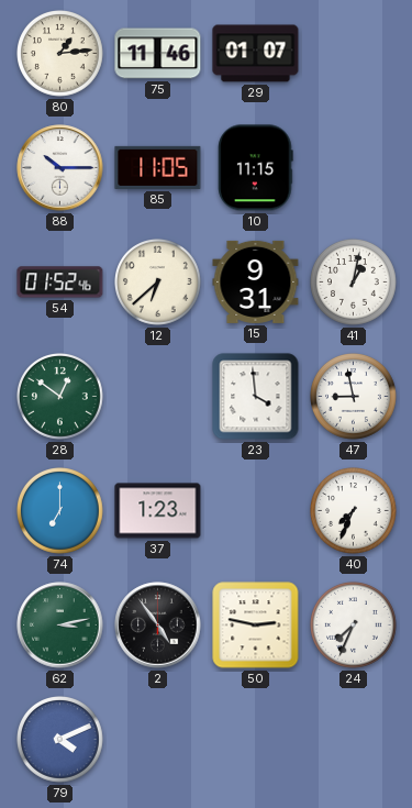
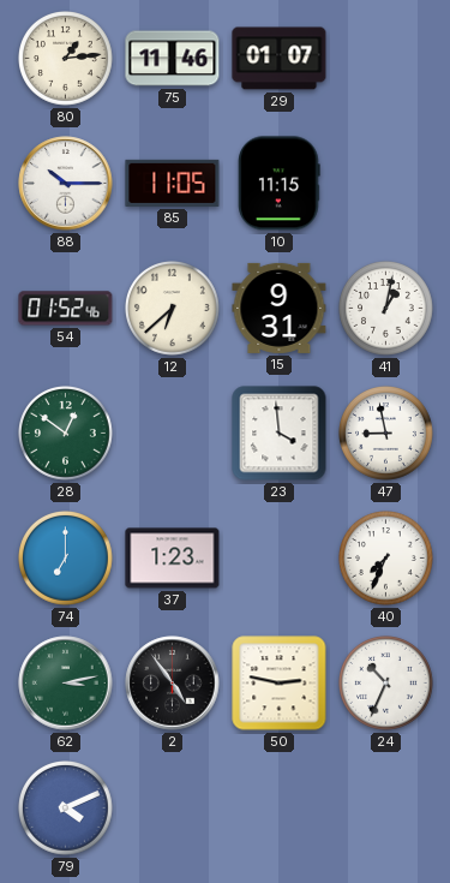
24: 7:34 -> 10:34
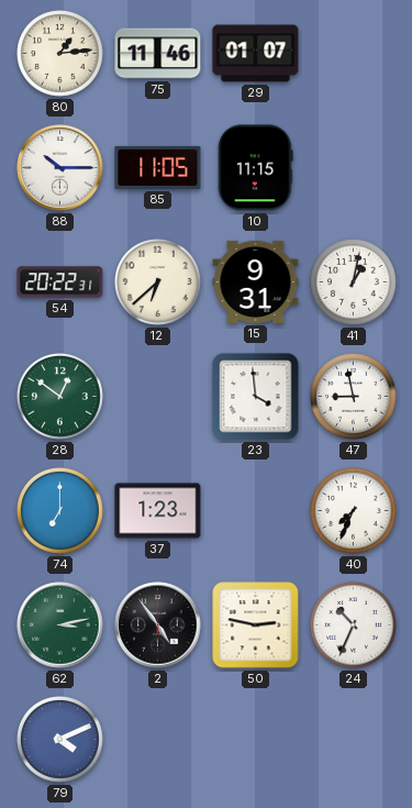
54: 01:52 -> 20:22
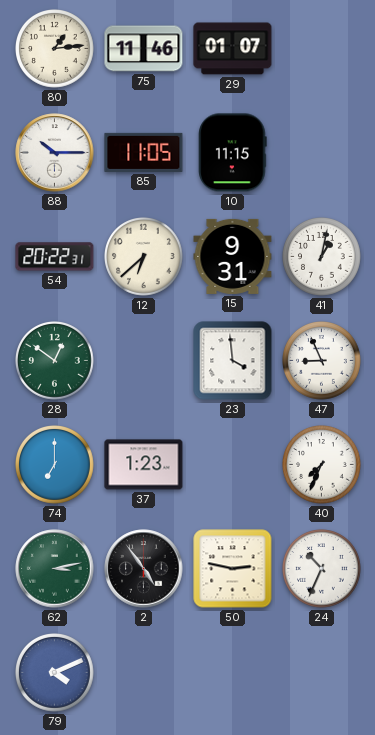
47: 8:58 -> 8:56
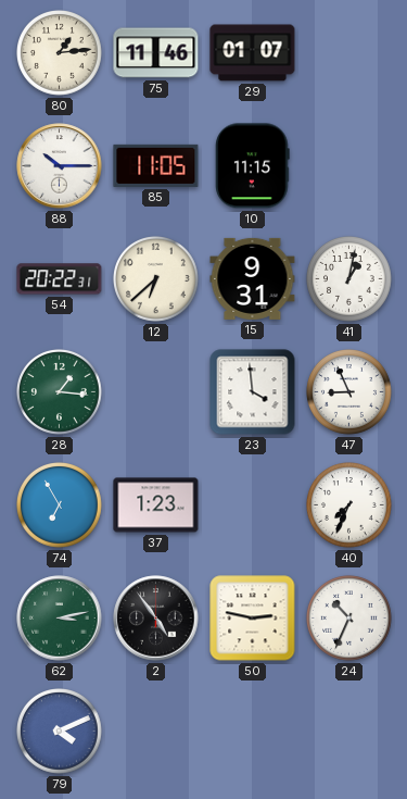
28: 12:51 -> 1:16
74: 7:00 -> 6:55
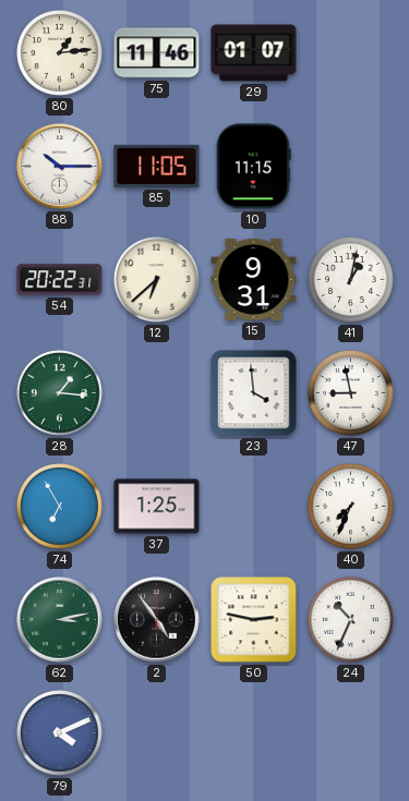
47: 8:56 -> 8:58
37: 1:23 -> 1:25
